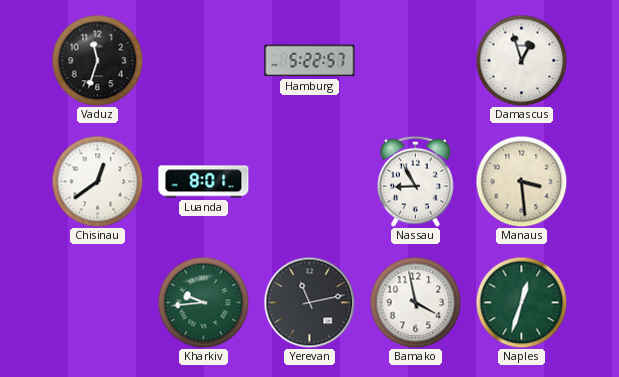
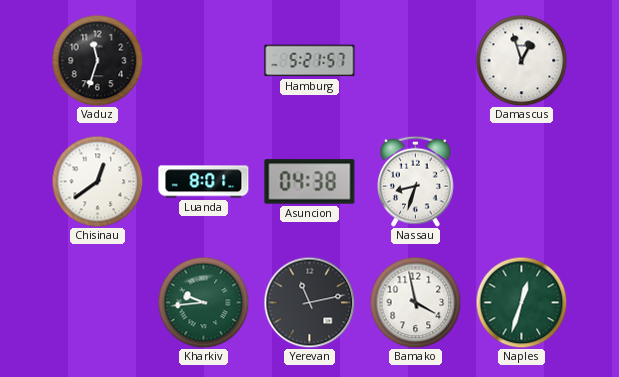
Hamburg: 5:22 -> 5:21
Asuncion: none -> 04:38
Nassau: 8:55 -> 8:33
Manaus: 3:29 -> none
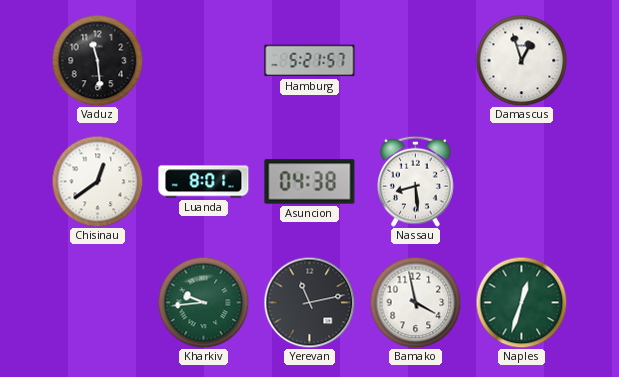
Vaduz: 11:33 -> 11:29
Nassau: 8:33 -> 8:29
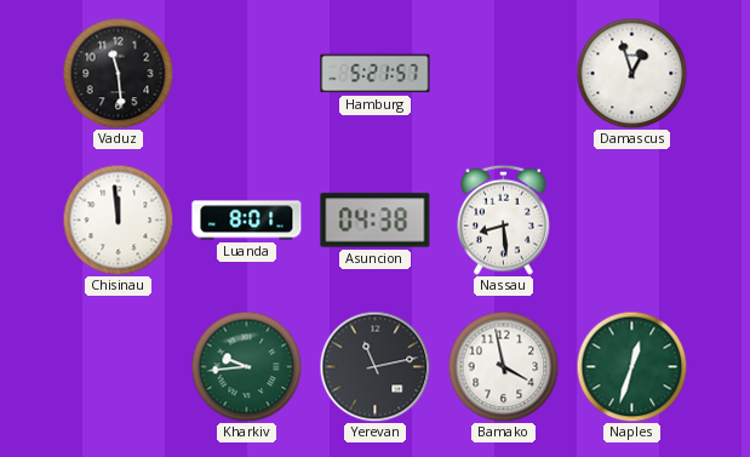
Chisinau: 12:39 -> 11:59
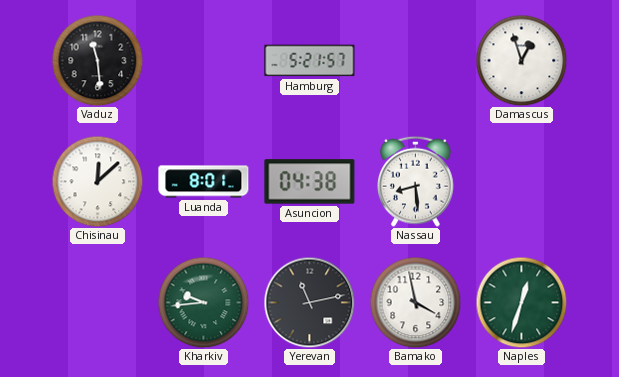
Chisinau: 11:59 -> 12:08
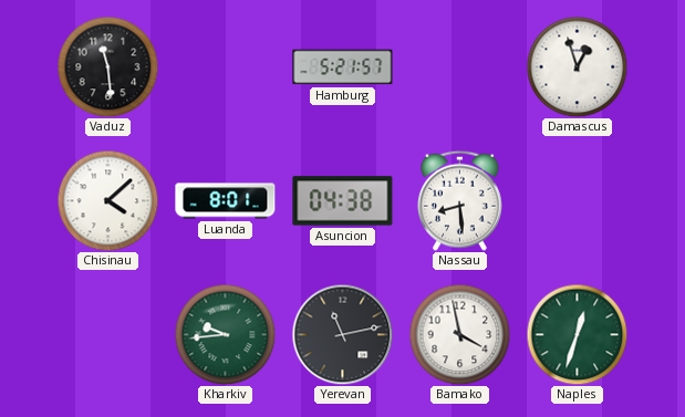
Chisinau: 12:08 -> 4:08
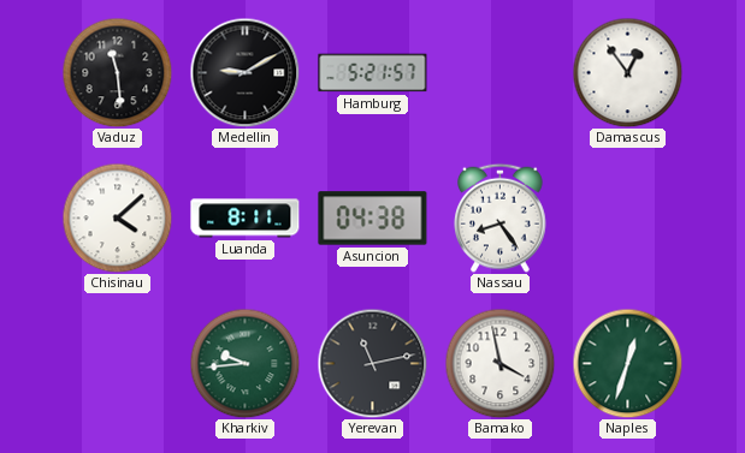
Medellin: none -> 9:10
Damascus: 12:57 -> 12:54
Luanda: 8:01 -> 8:11
Nassau: 8:29 -> 8:24
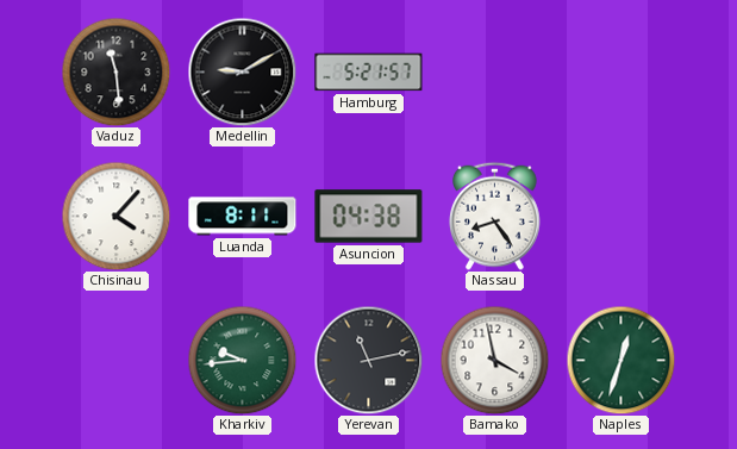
Damascus: 12:54 -> none
Chisinau: 4:08 -> 4:07
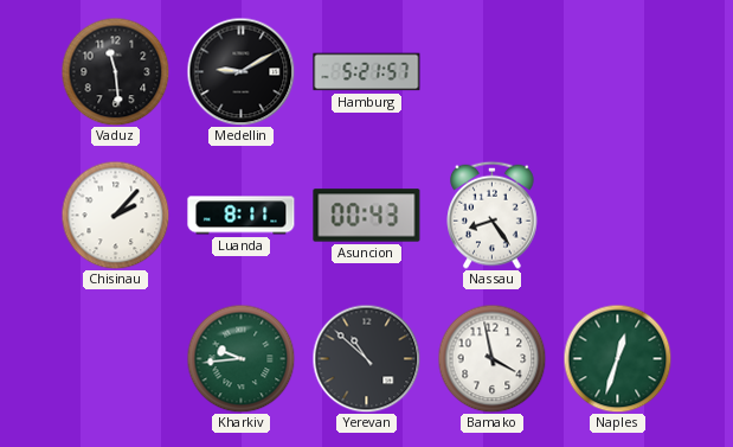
Chisinau: 4:07 -> 2:07
Asuncion: 04:38 -> 00:43
Yerevan: 11:13 -> 10:52
